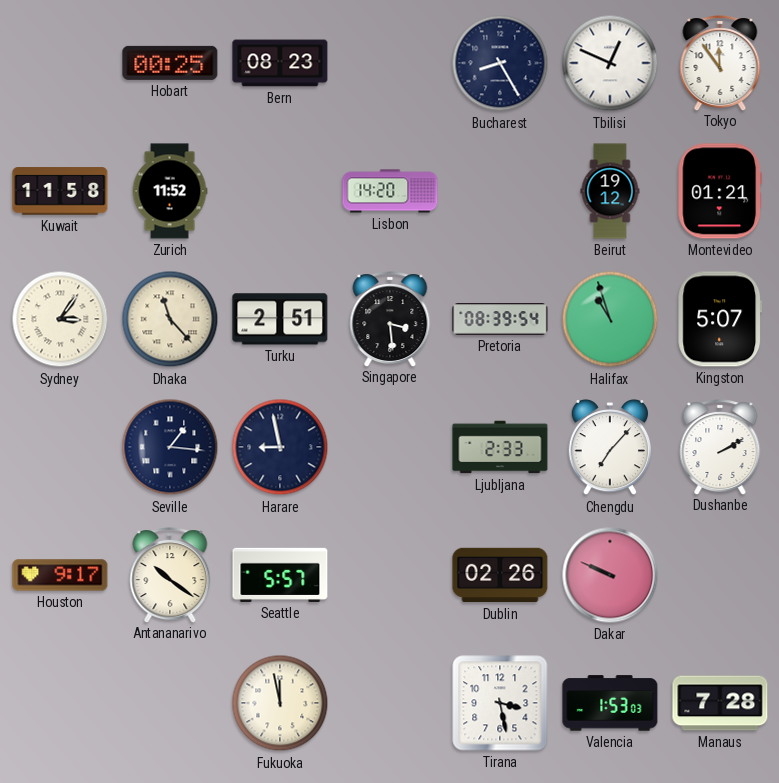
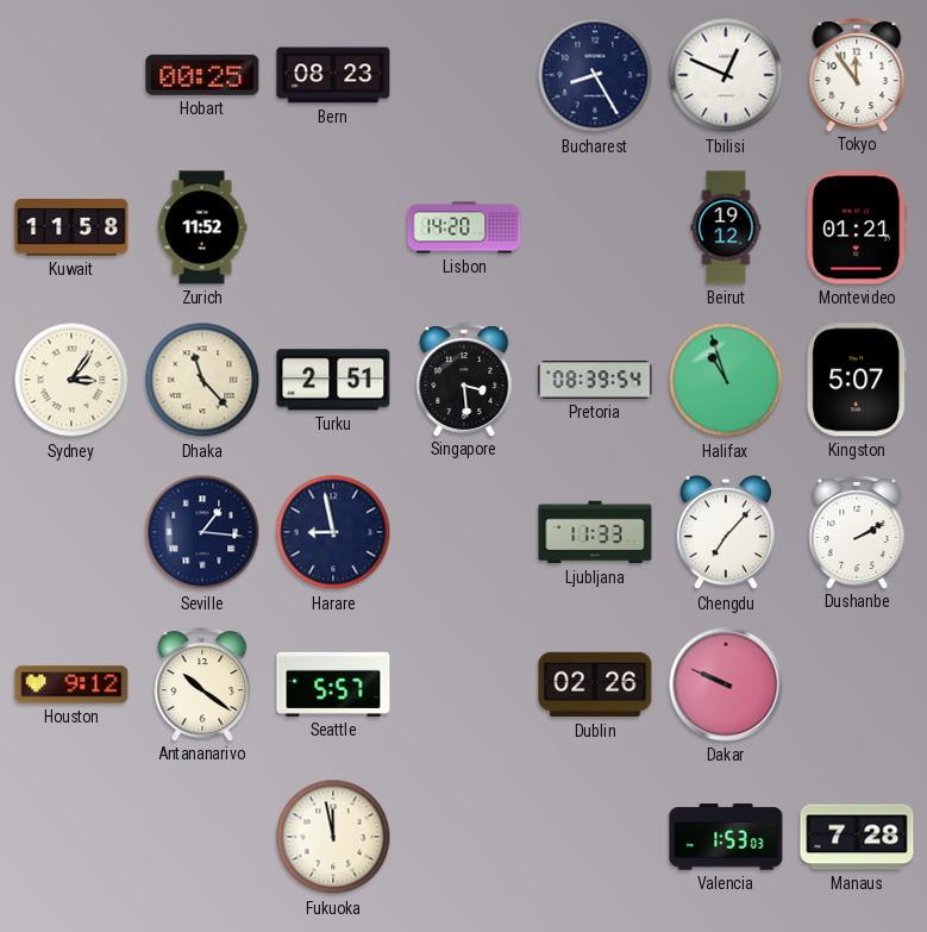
Ljubljana: 2:33 -> 11:33
Houston: 9:17 -> 9:12
Tirana: 3:28 -> none
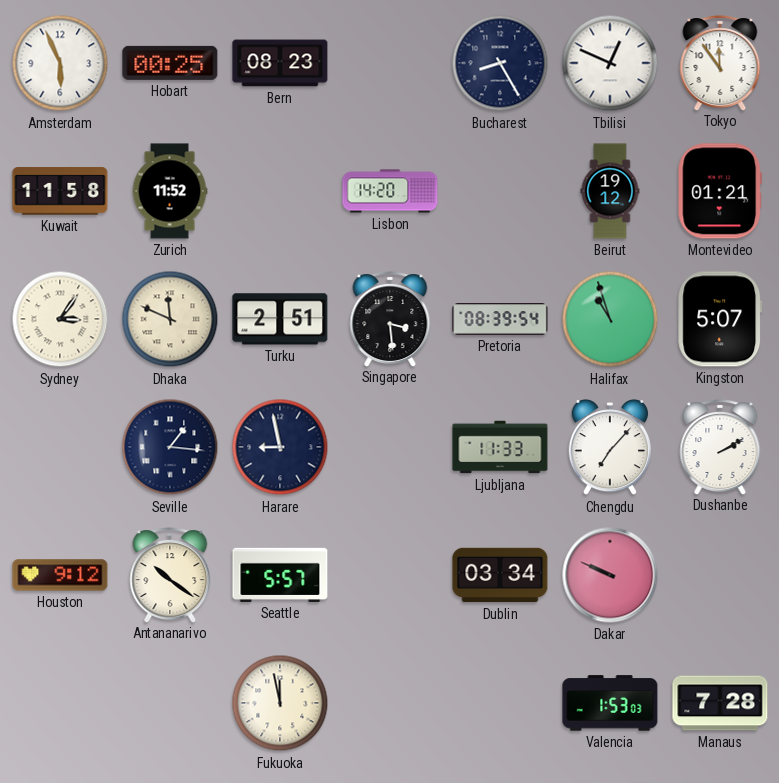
Amsterdam: none -> 5:56
Dhaka: 11:23 -> 11:49
Dublin: 02:26 -> 03:34
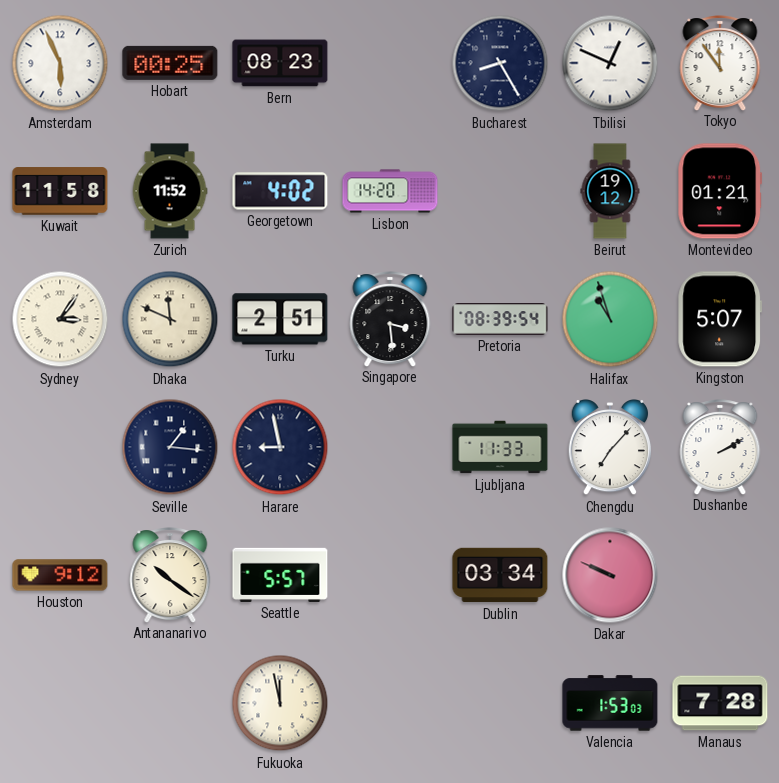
Georgetown: none -> 4:02
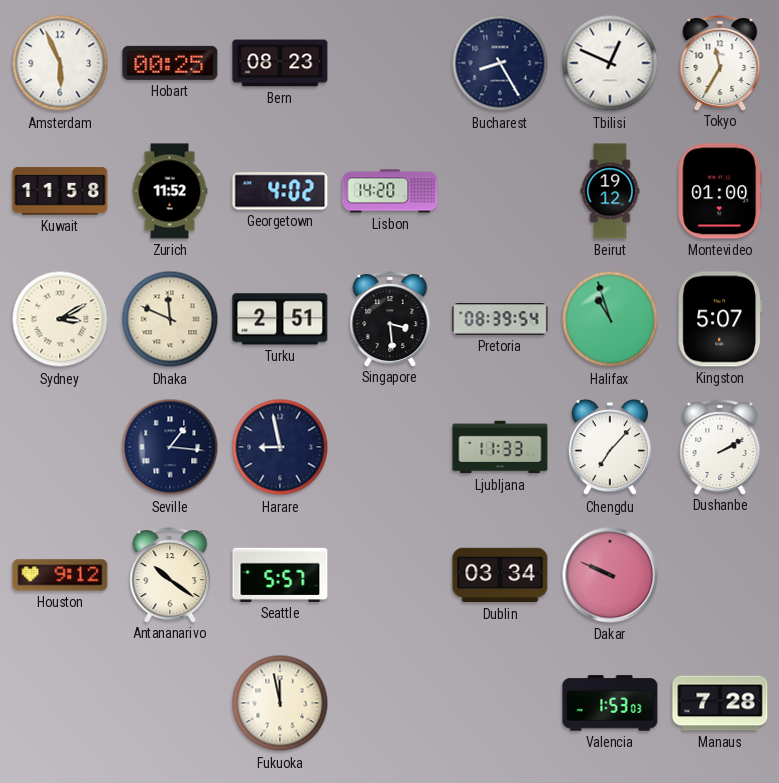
Tokyo: 11:54 -> 11:35
Montevideo: 01:21 -> 01:00
Sydney: 3:06 -> 3:10
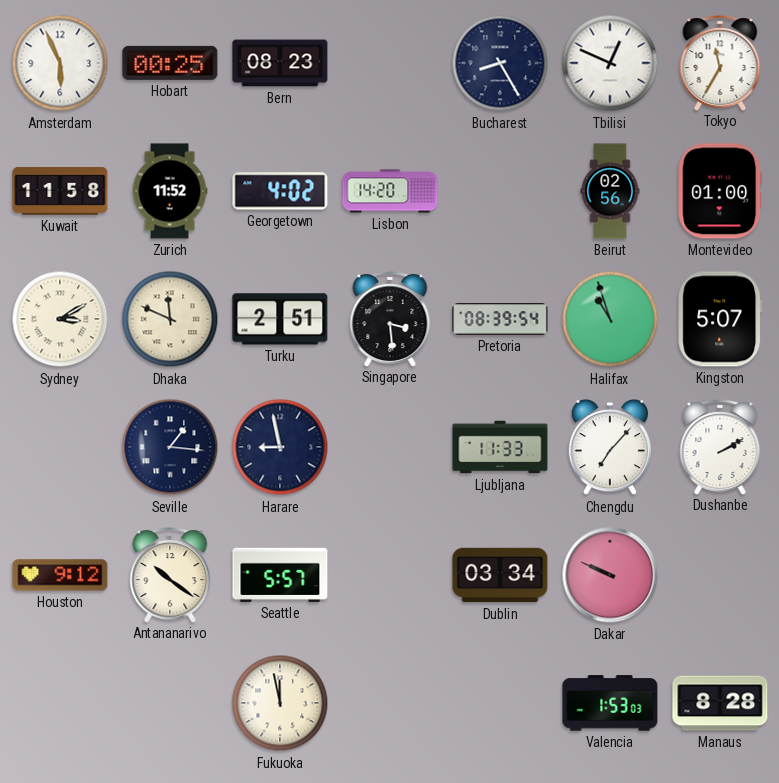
Beirut: 19:12 -> 02:56
Manaus: 7:28 -> 8:28
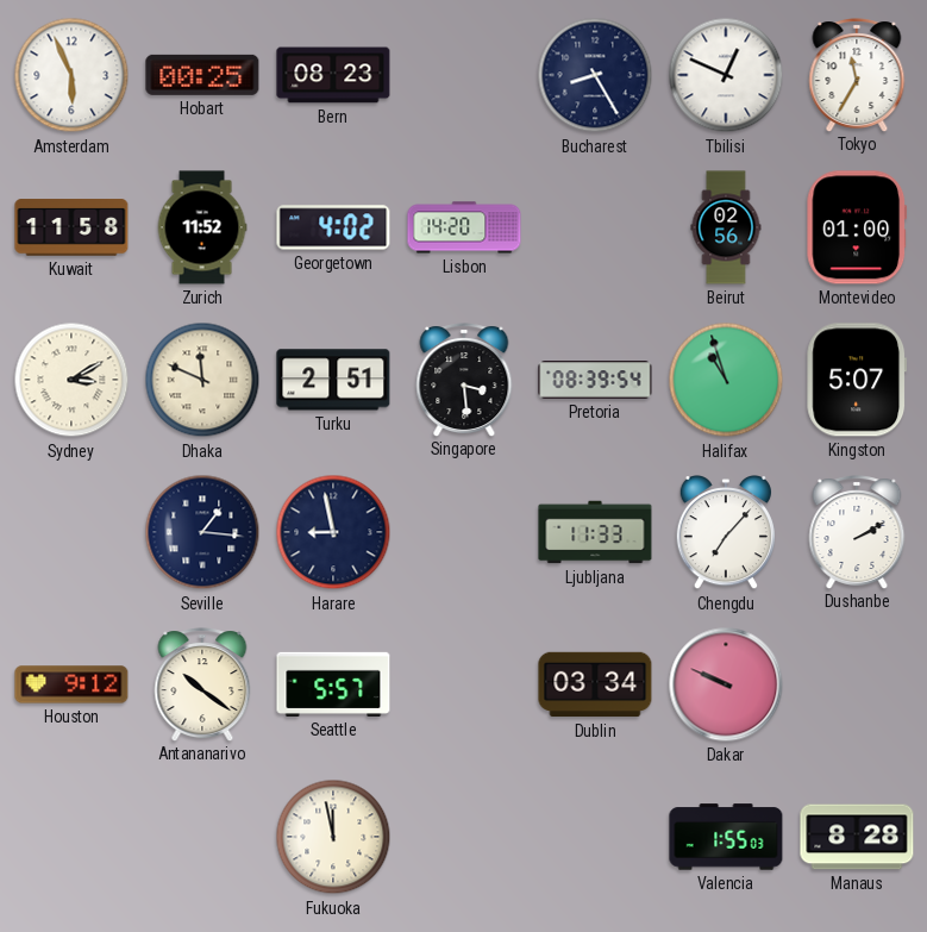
Valencia: 1:53 -> 1:55
